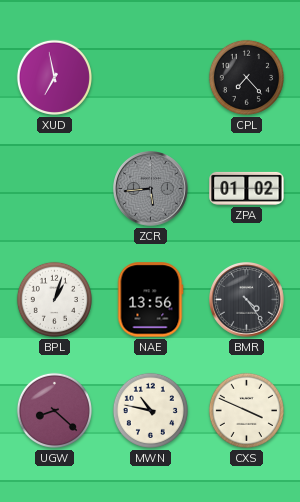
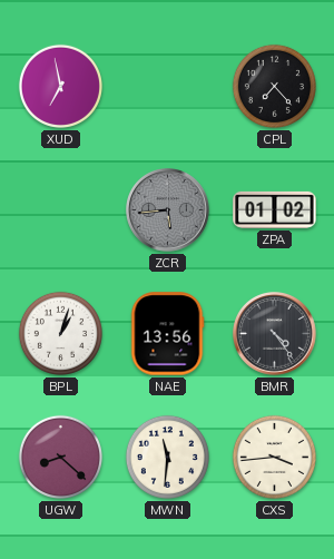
MWN: 10:47 -> 11:31
CXS: 3:49 -> 3:44
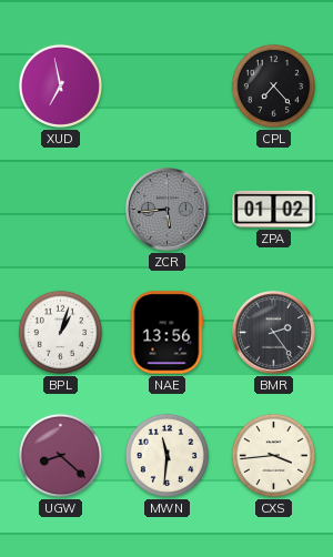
BMR: 4:24 -> 2:24
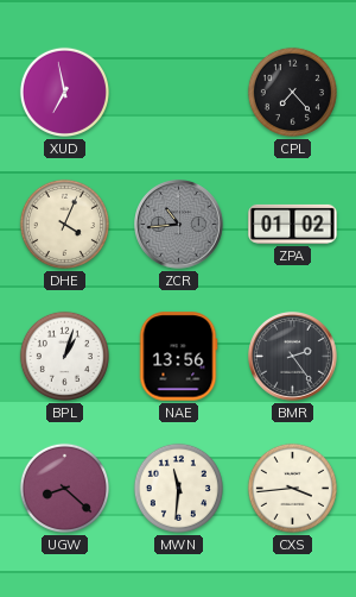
DHE: none -> 4:04
ZCR: 5:44 -> 10:44
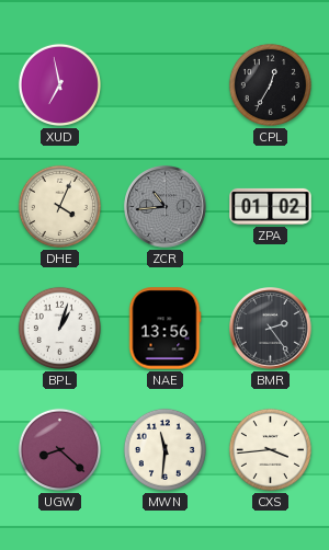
CPL: 7:23 -> 12:35
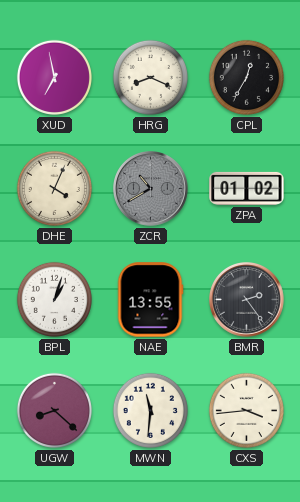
HRG: none -> 8:19
ZCR: 10:44 -> 10:40
NAE: 13:56 -> 13:55
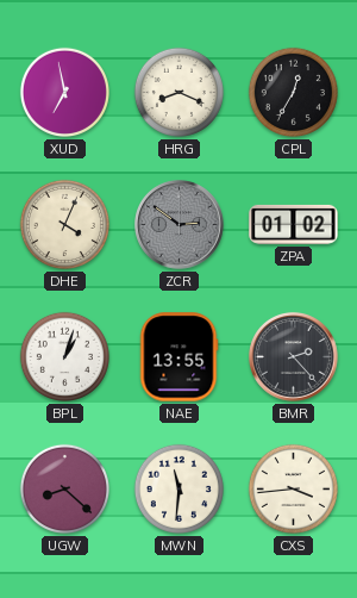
ZCR: 10:40 -> 2:51
BMR: 2:24 -> 2:23
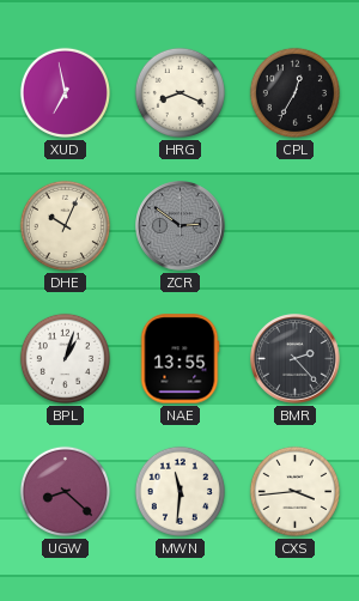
DHE: 4:04 -> 10:04
ZPA: 01:02 -> none
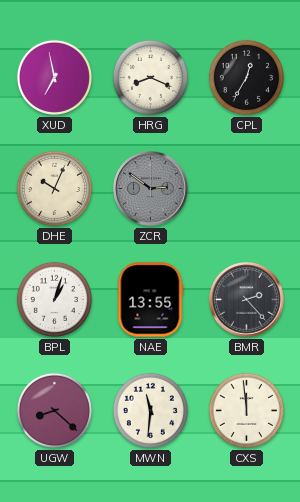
CXS: 3:44 -> 11:59
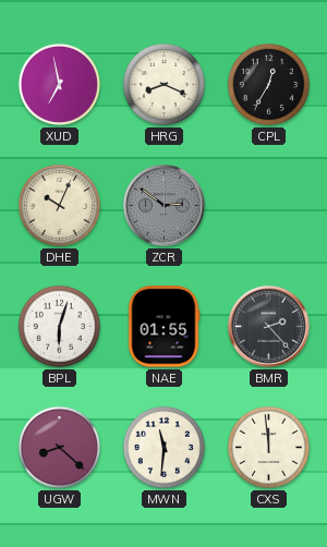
BPL: 1:03 -> 6:03
NAE: 13:55 -> 01:55
